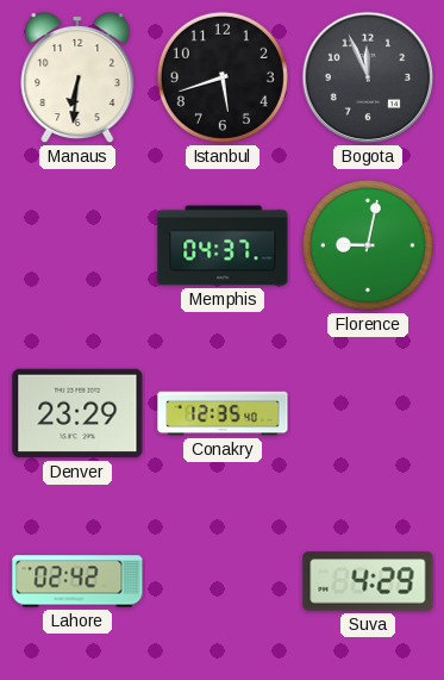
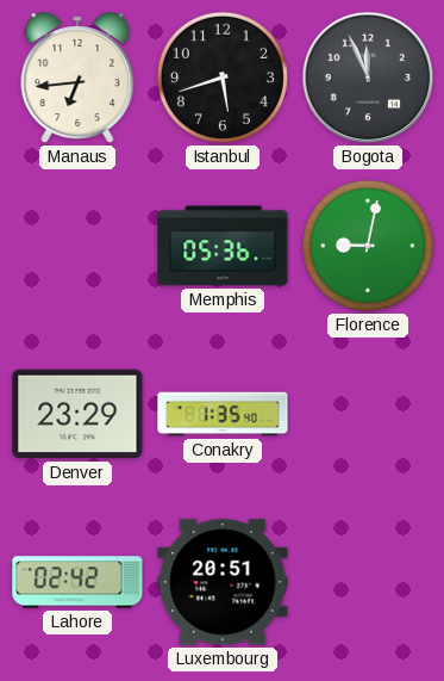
Manaus: 6:31 -> 6:44
Memphis: 04:37 -> 05:36
Conakry: 12:35 -> 1:35
Luxembourg: none -> 20:51
Suva: 4:29 -> none
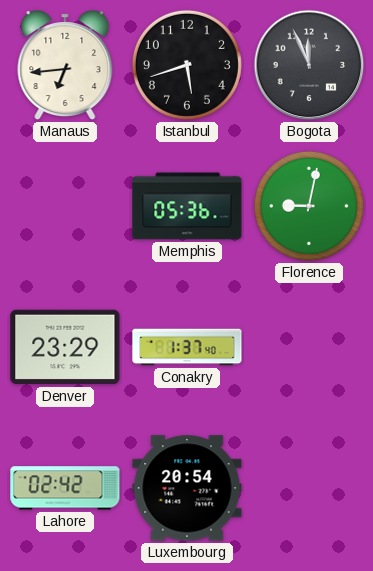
Conakry: 1:35 -> 1:37
Luxembourg: 20:51 -> 20:54
